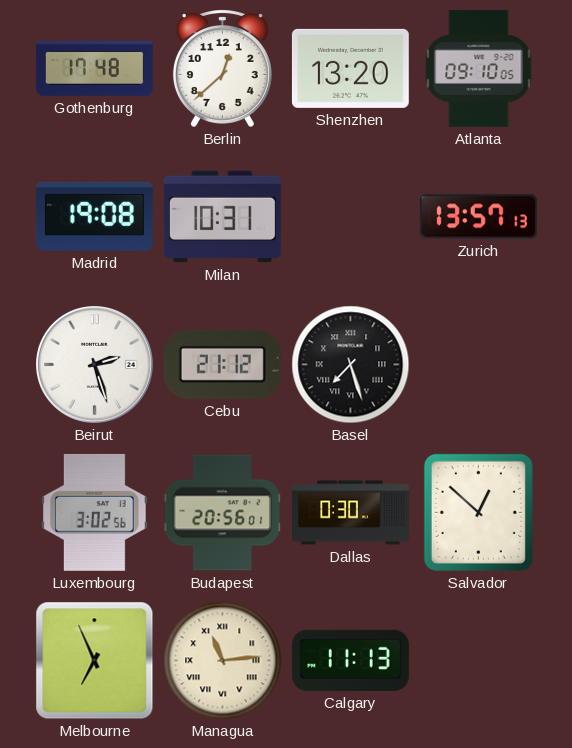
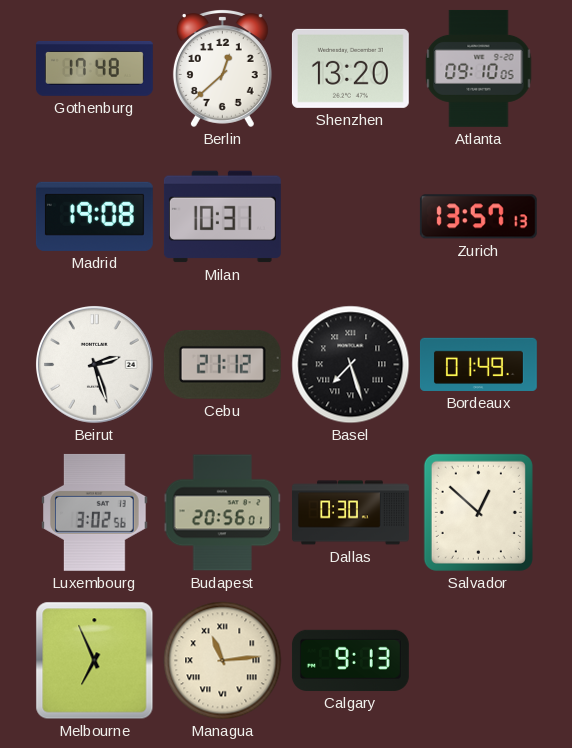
Bordeaux: none -> 01:49
Calgary: 11:13 -> 9:13
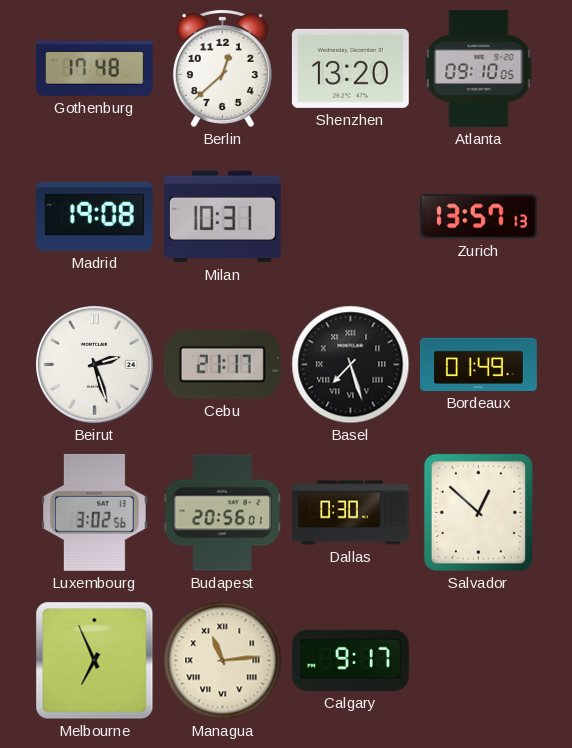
Cebu: 21:12 -> 21:17
Calgary: 9:13 -> 9:17
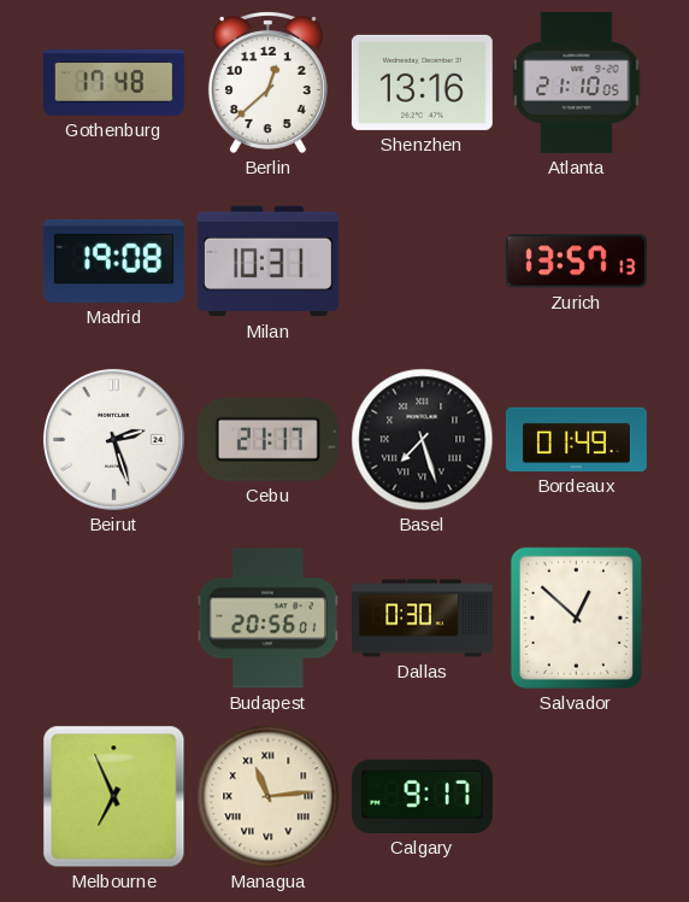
Shenzhen: 13:20 -> 13:16
Atlanta: 09:10 -> 21:10
Luxembourg: 3:02 -> none
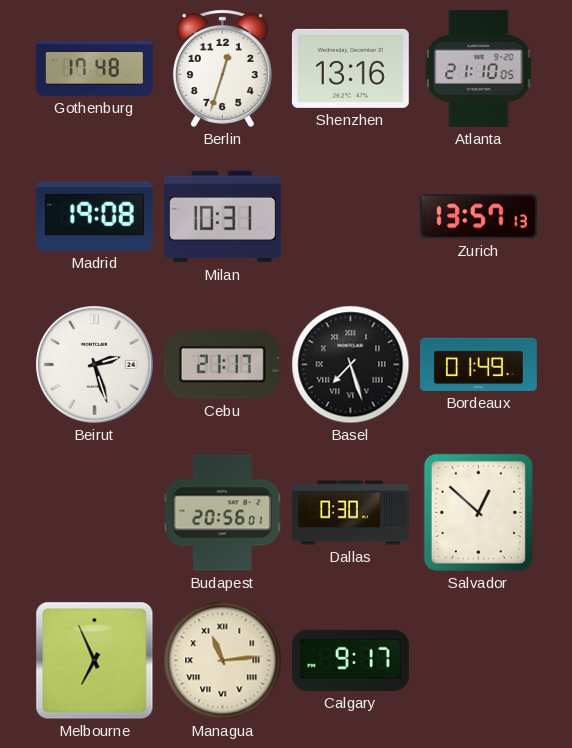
Berlin: 12:38 -> 12:33
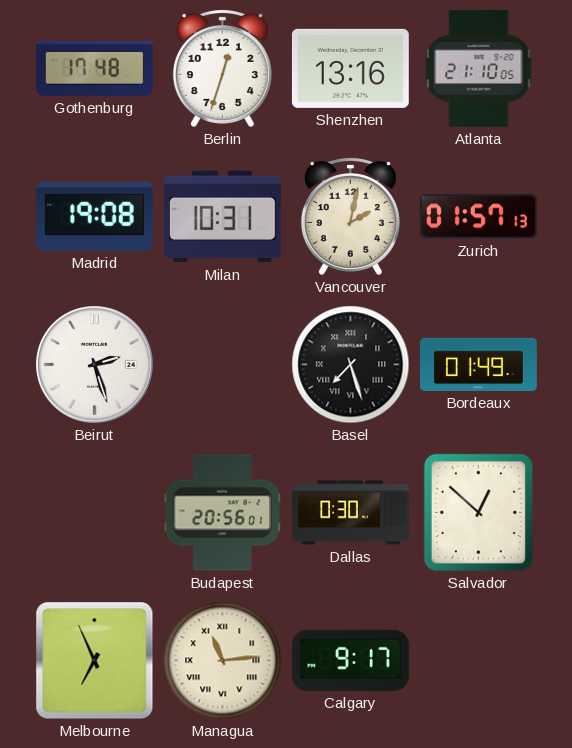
Vancouver: none -> 2:02
Zurich: 13:57 -> 01:57
Cebu: 21:17 -> none
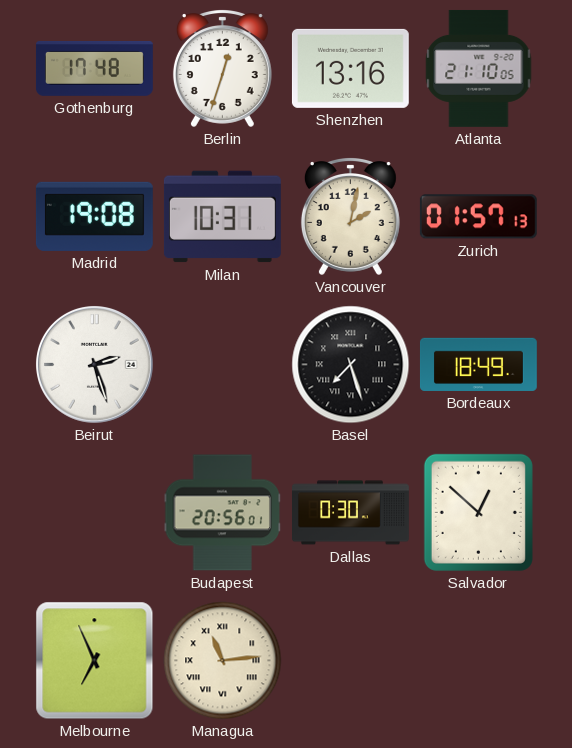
Bordeaux: 01:49 -> 18:49
Calgary: 9:17 -> none
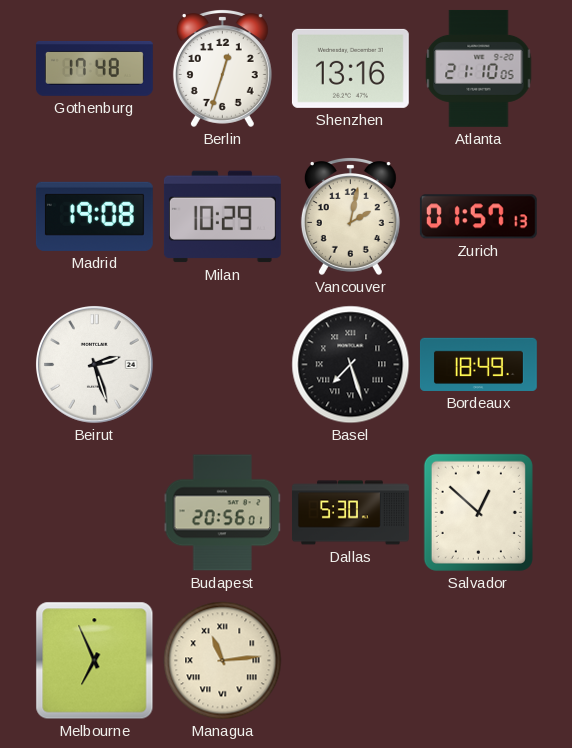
Milan: 10:31 -> 10:29
Dallas: 0:30 -> 5:30
